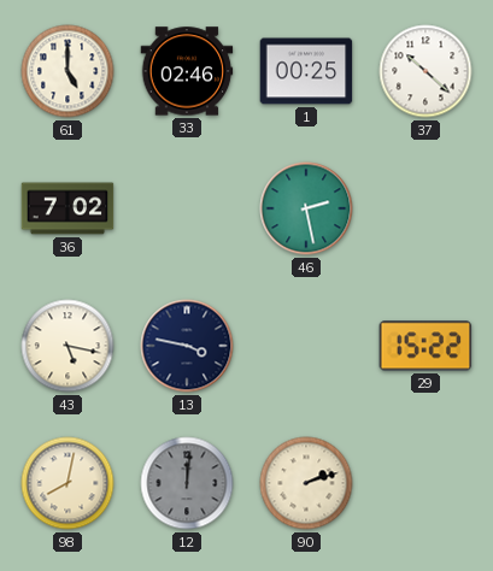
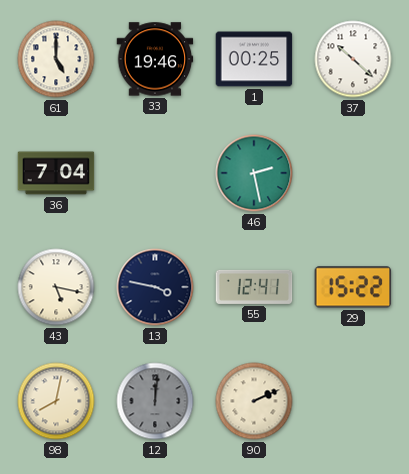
33: 02:46 -> 19:46
36: 7:02 -> 7:04
55: none -> 12:41
90: 2:12 -> 2:11
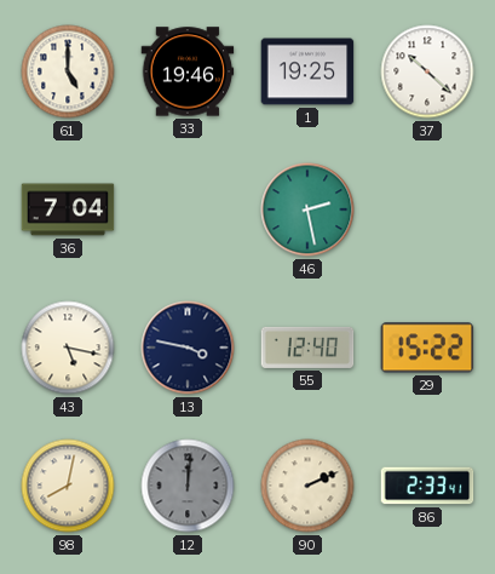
1: 00:25 -> 19:25
55: 12:41 -> 12:40
86: none -> 2:33
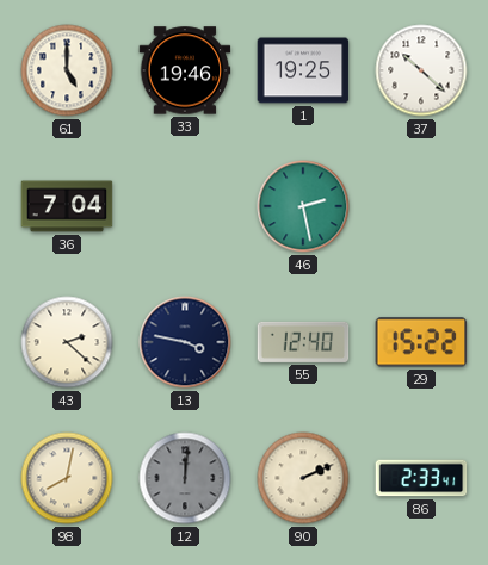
43: 5:17 -> 2:22
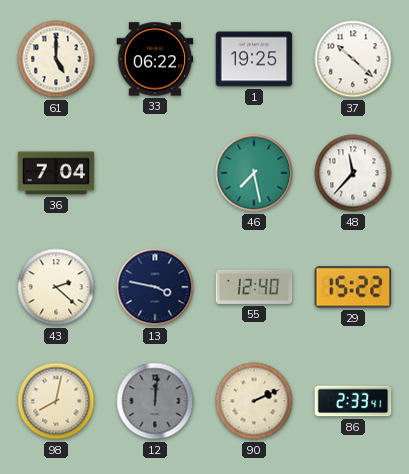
33: 19:46 -> 06:22
46: 2:28 -> 7:28
48: none -> 11:37
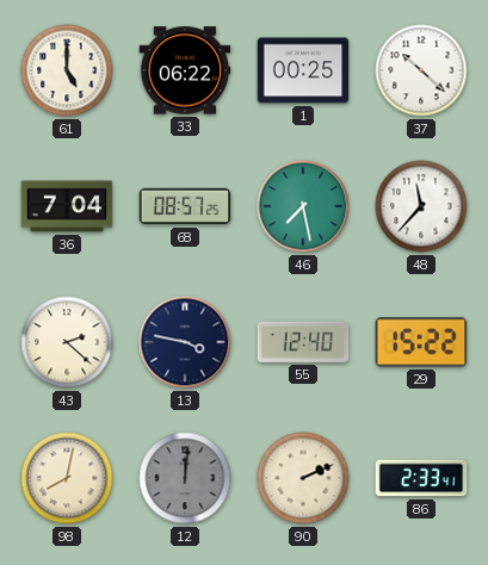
1: 19:25 -> 00:25
68: none -> 08:57
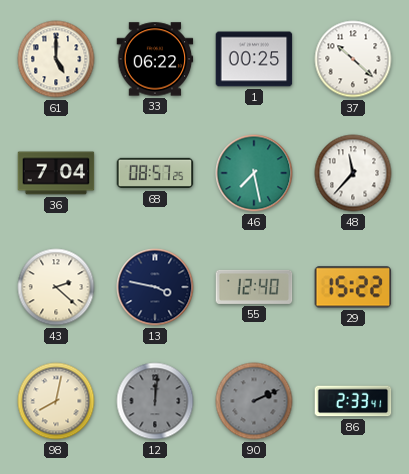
90 dial: cream -> grey
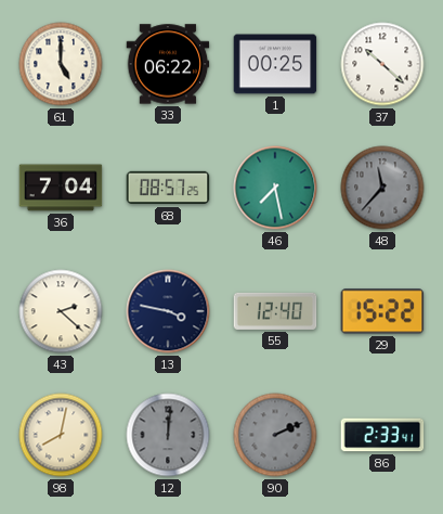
48 dial: white -> grey
